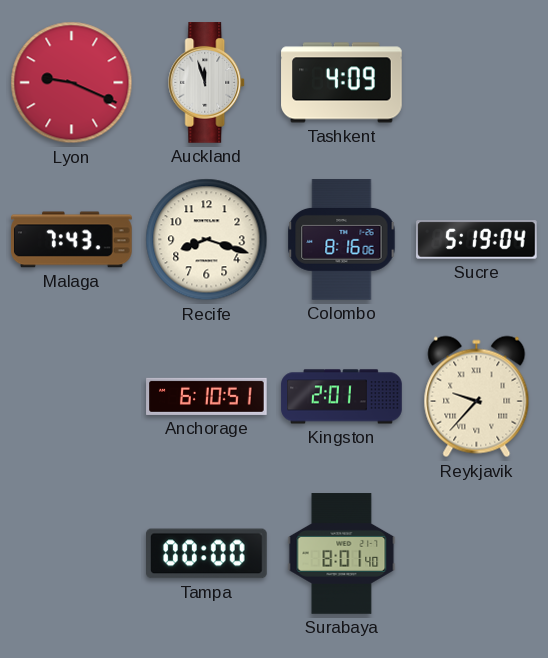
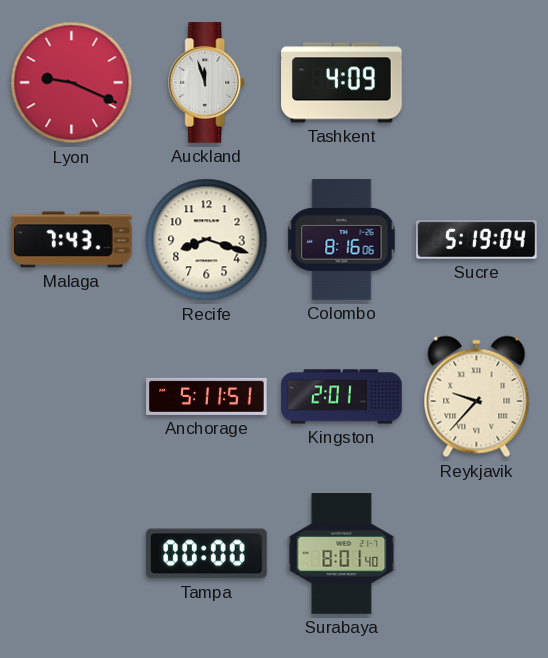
Anchorage: 6:10 -> 5:11
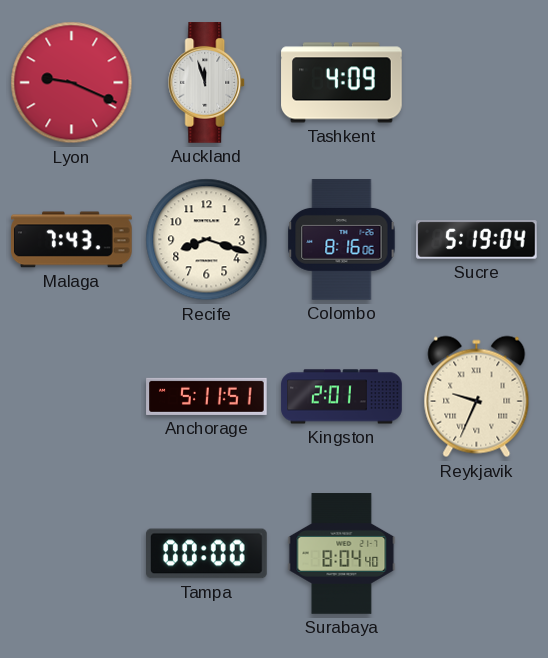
Reykjavik: 9:37 -> 9:34
Surabaya: 8:01 -> 8:04
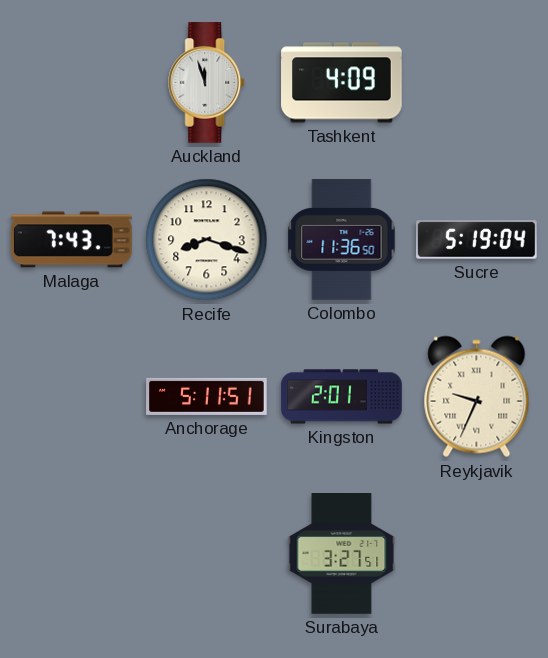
Lyon: 9:19 -> none
Colombo: 8:16 -> 11:36
Tampa: 00:00 -> none
Surabaya: 8:04 -> 3:27
